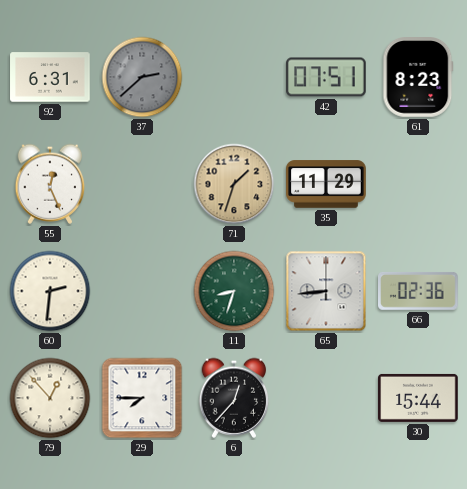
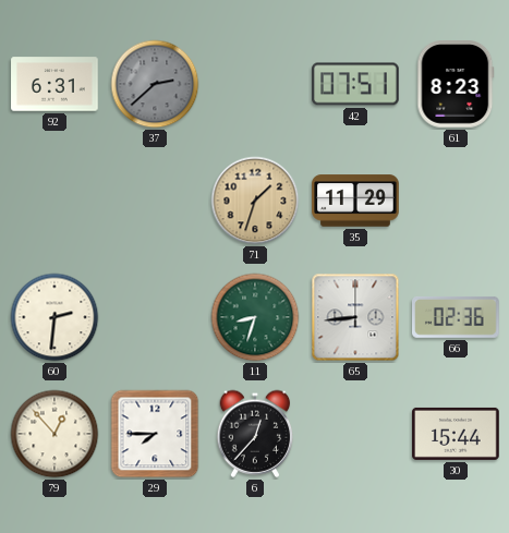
55: 12:26 -> none
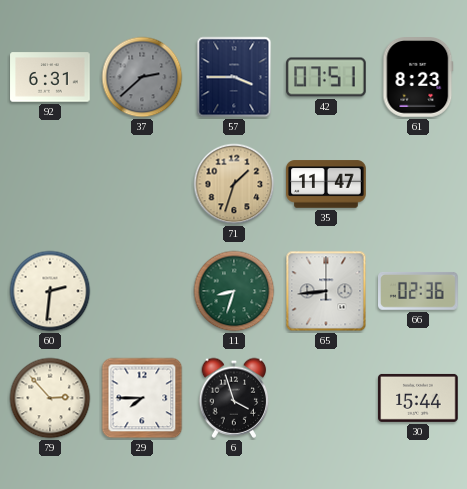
57: none -> 3:45
35: 11:29 -> 11:47
79: 12:53 -> 2:53
6: 12:37 -> 3:57
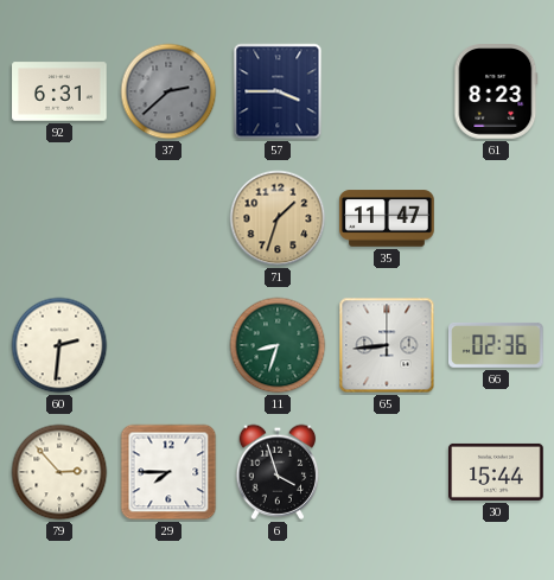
42: 07:51 -> none
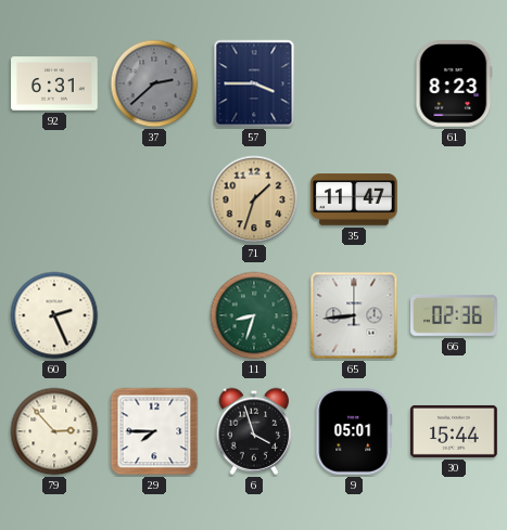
60: 2:31 -> 2:26
9: none -> 05:01
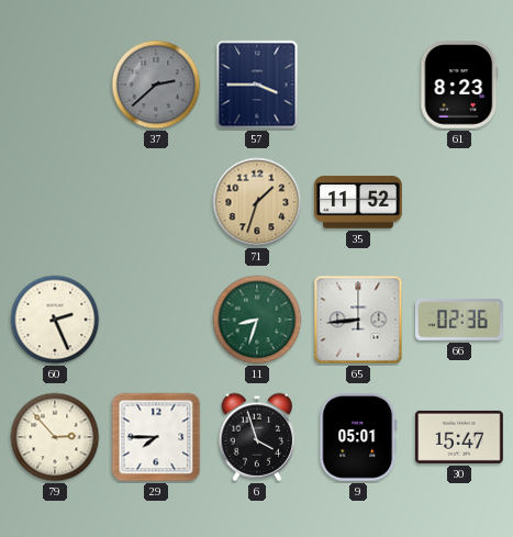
92: 6:31 -> none
35: 11:47 -> 11:52
30: 15:44 -> 15:47
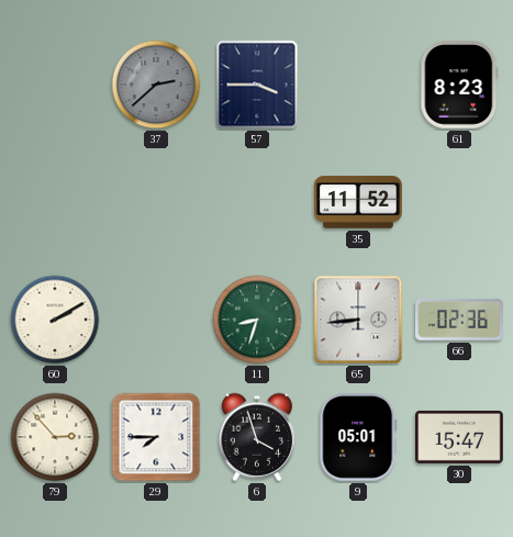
71: 1:33 -> none
60: 2:26 -> 2:10
